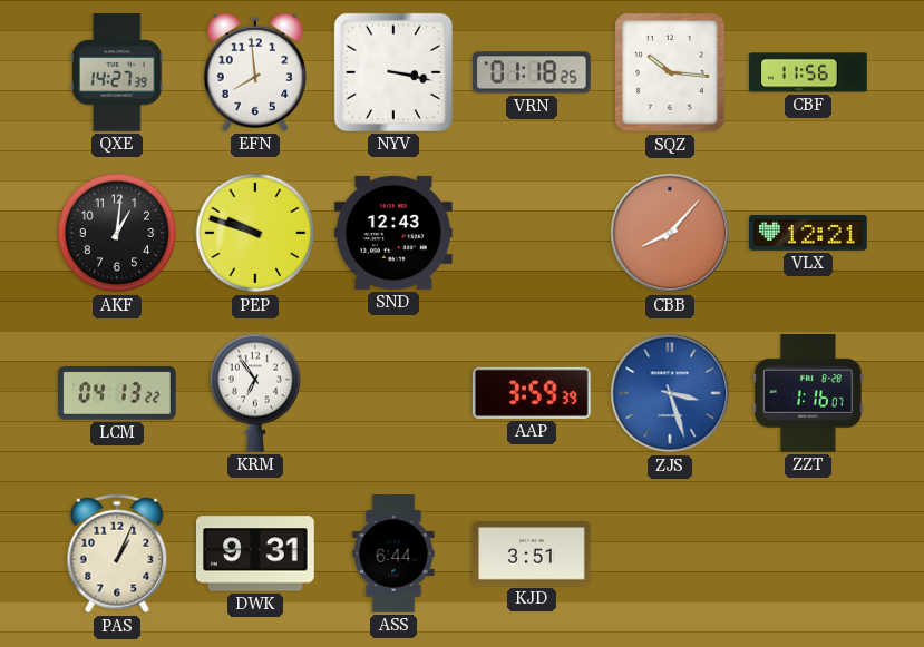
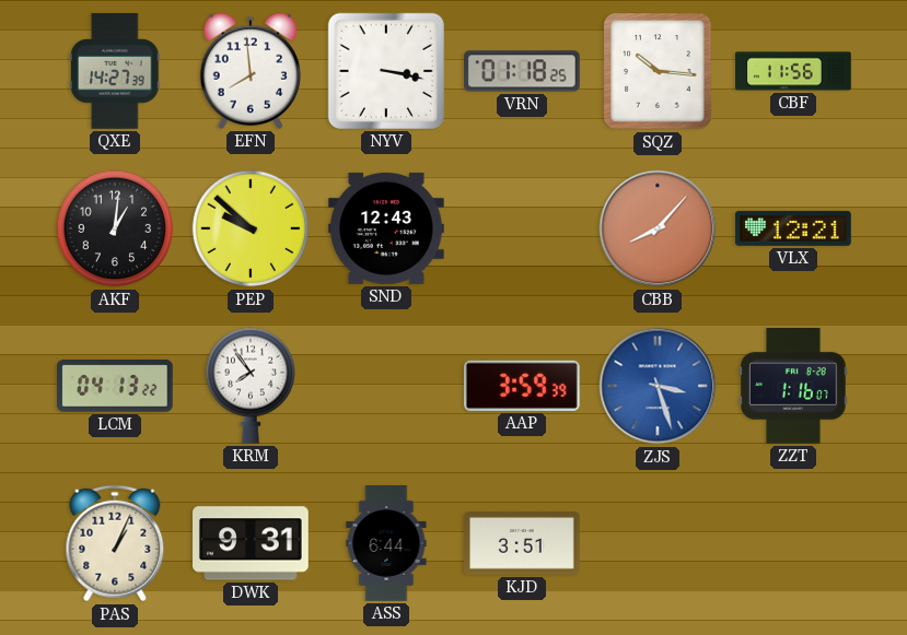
PEP: 9:48 -> 9:52
KRM: 6:54 -> 7:54
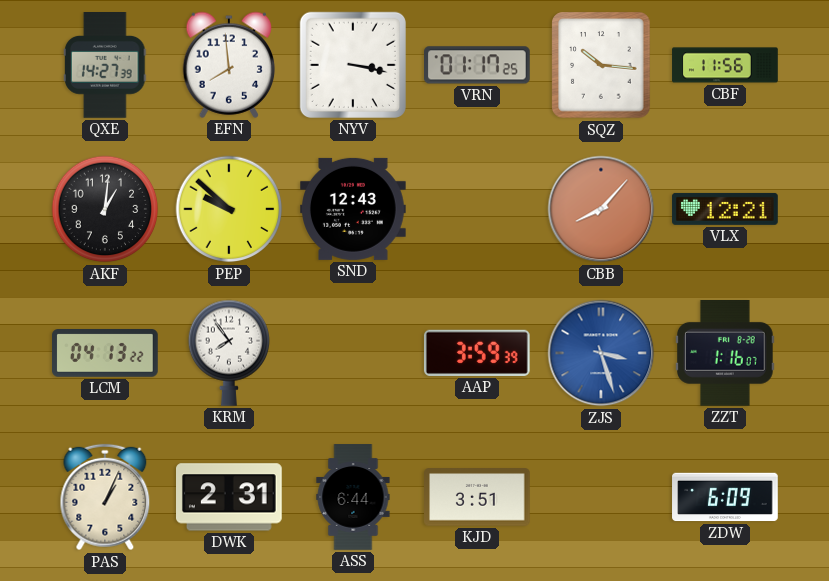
VRN: 01:18 -> 01:17
DWK: 9:31 -> 2:31
ZDW: none -> 6:09
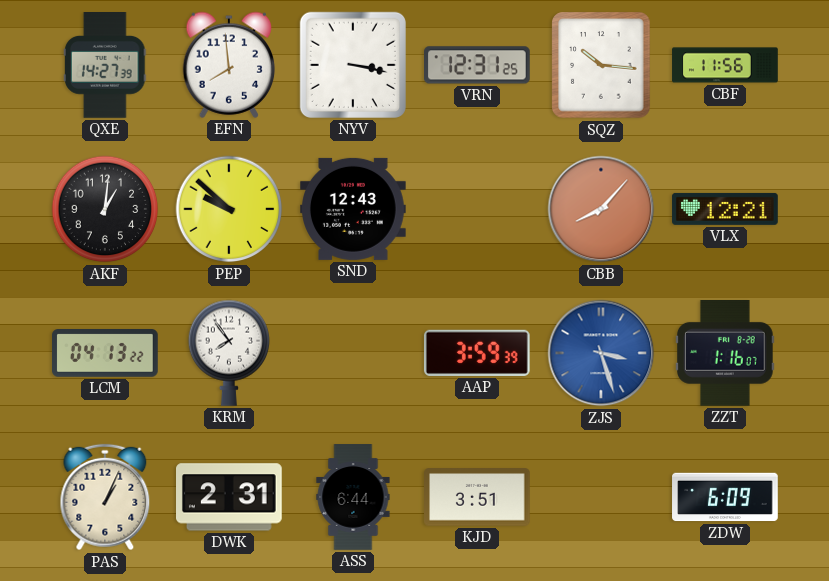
VRN: 01:17 -> 12:31
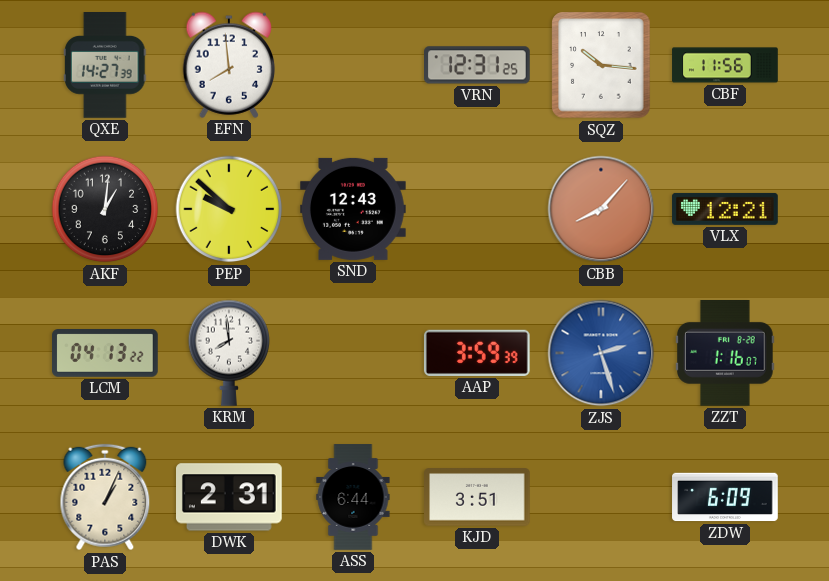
NYV: 3:17 -> none
KRM: 7:54 -> 7:59
ZJS: 3:27 -> 2:27
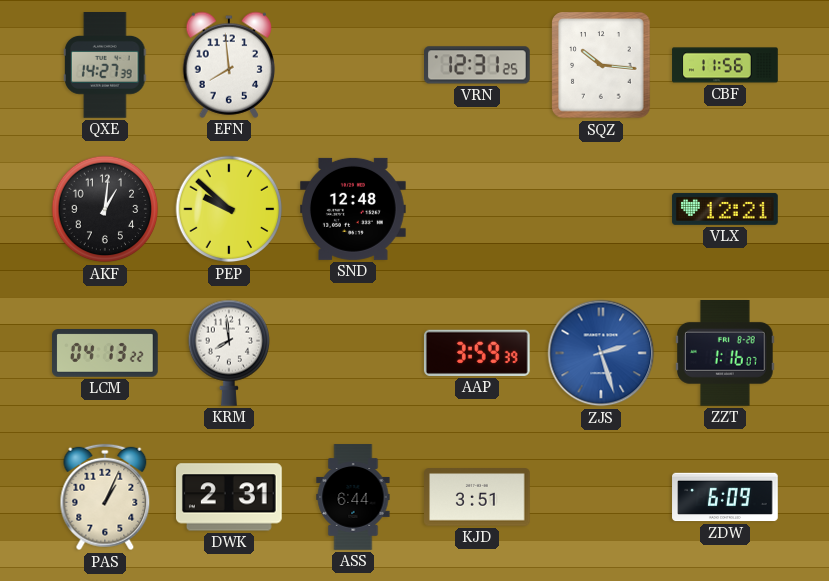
SND: 12:43 -> 12:48
CBB: 8:07 -> none
